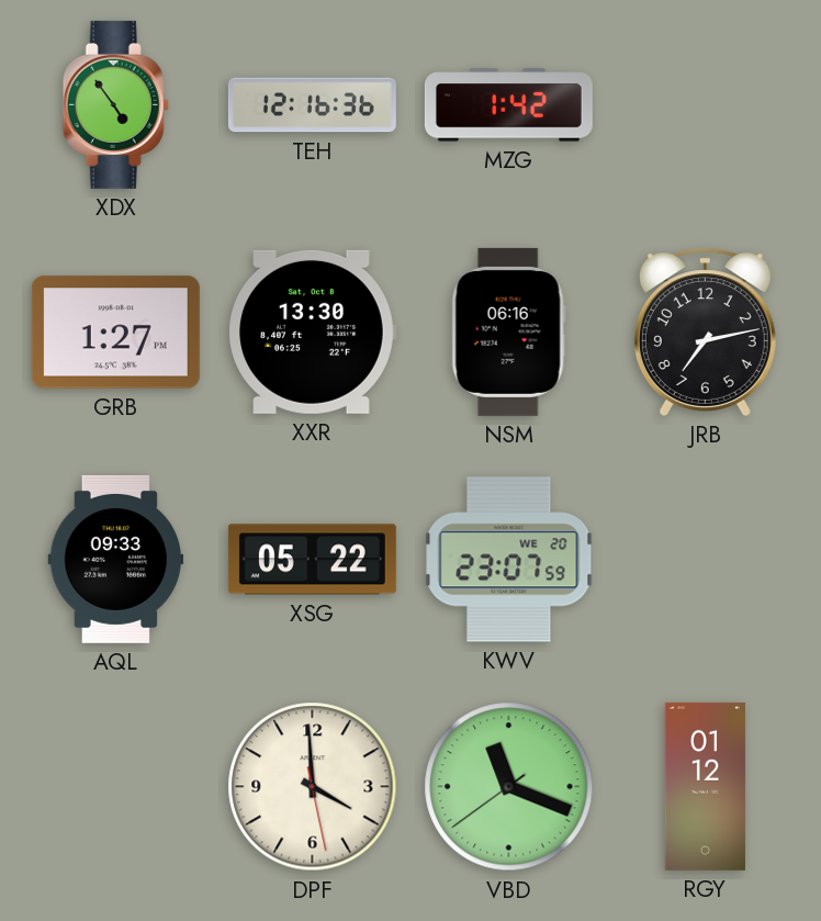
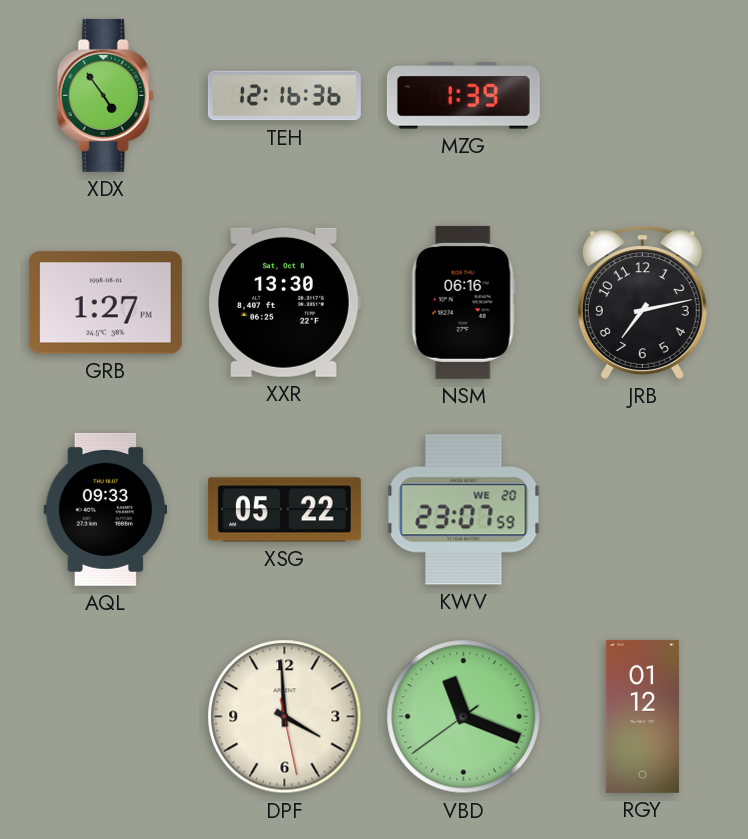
MZG: 1:42 -> 1:39
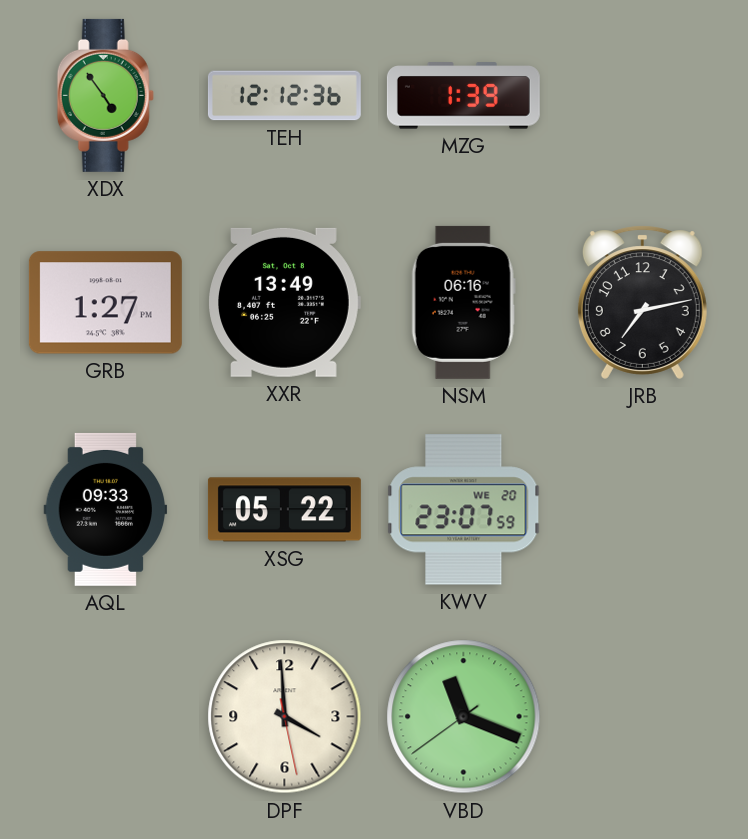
TEH: 12:16 -> 12:12
XXR: 13:30 -> 13:49
RGY: 01:12 -> none
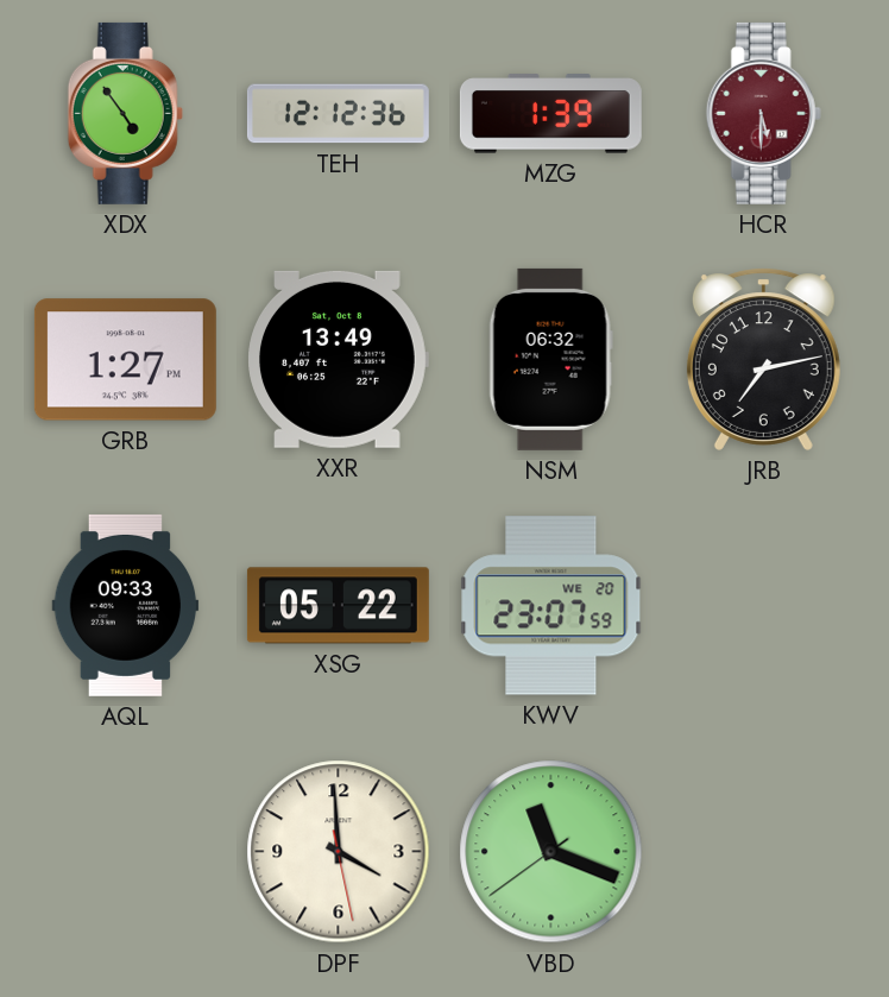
HCR: none -> 5:30
NSM: 06:16 -> 06:32
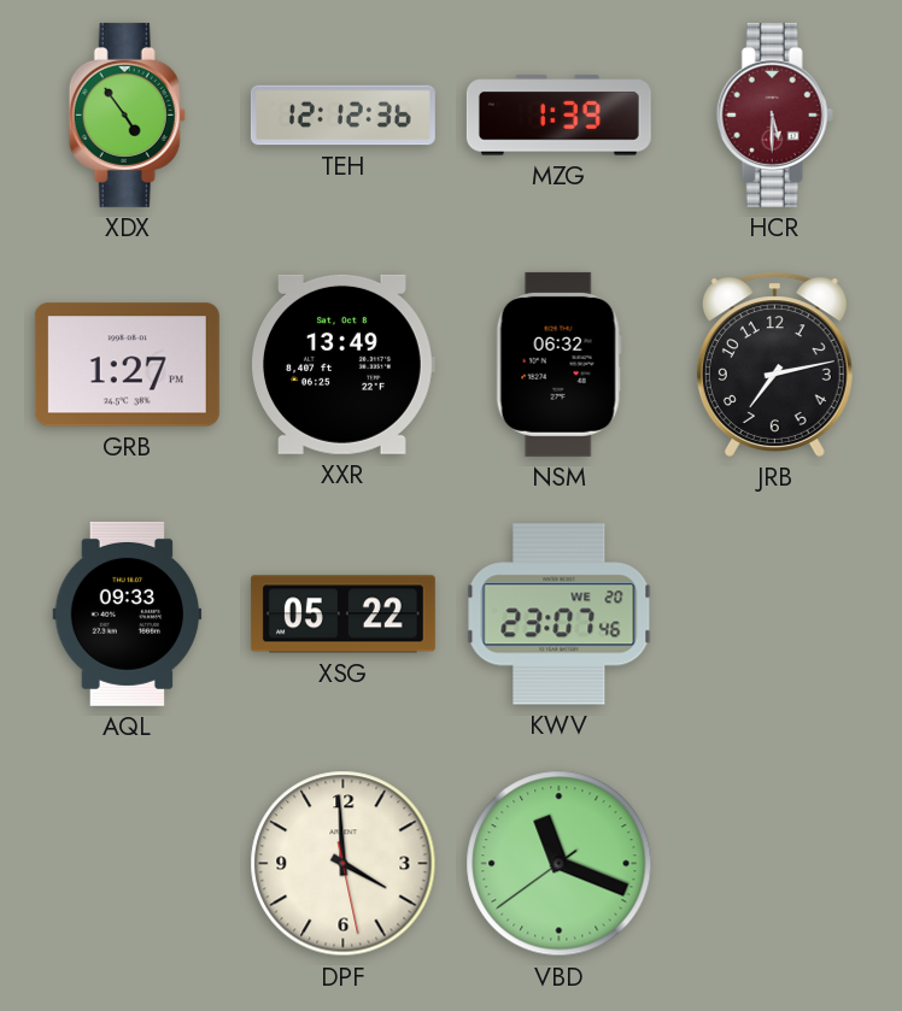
KWV: 23:07:59 -> 23:07:46
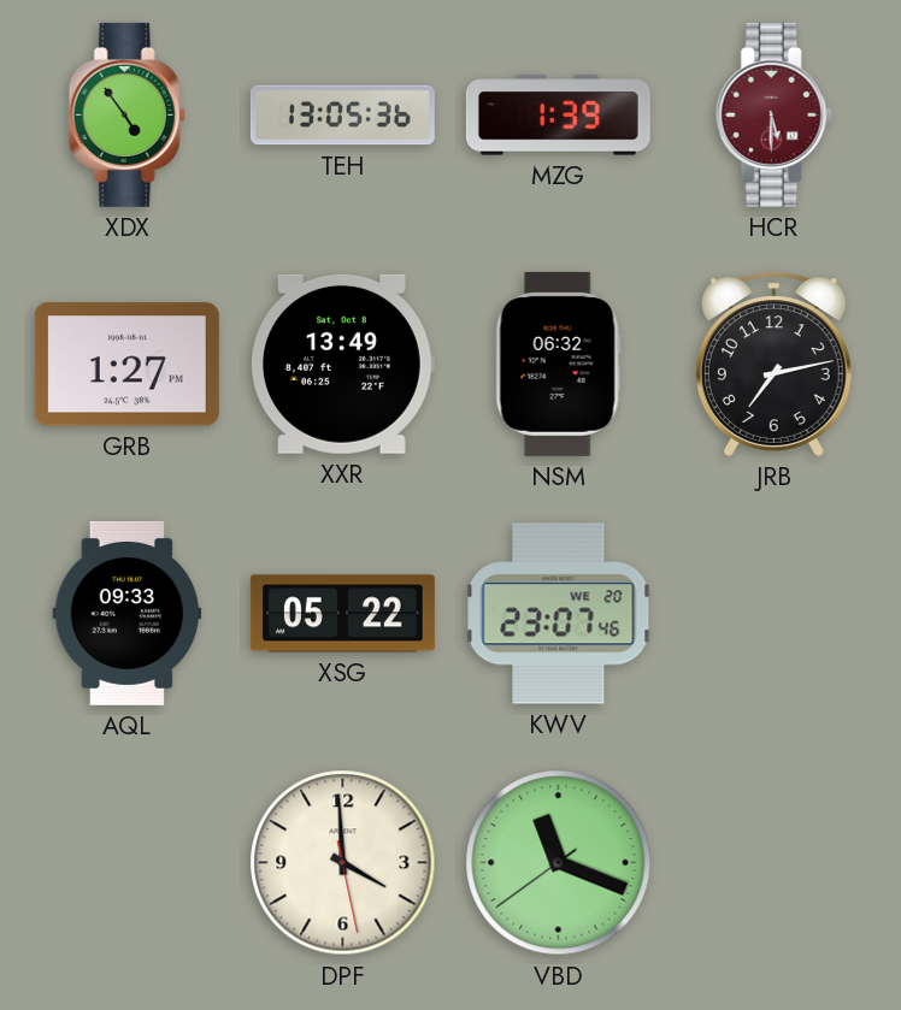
TEH: 12:12 -> 13:05
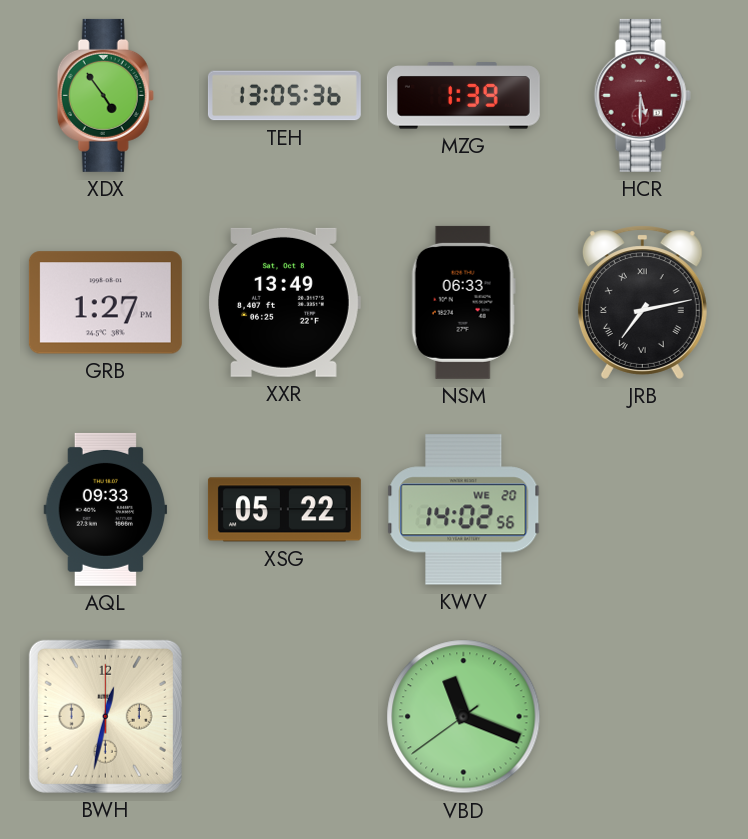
NSM: 06:32 -> 06:33
JRB numerals: Arabic -> Roman
KWV: 23:07 -> 14:02
BWH: none -> 12:32
DPF: 3:59 -> none
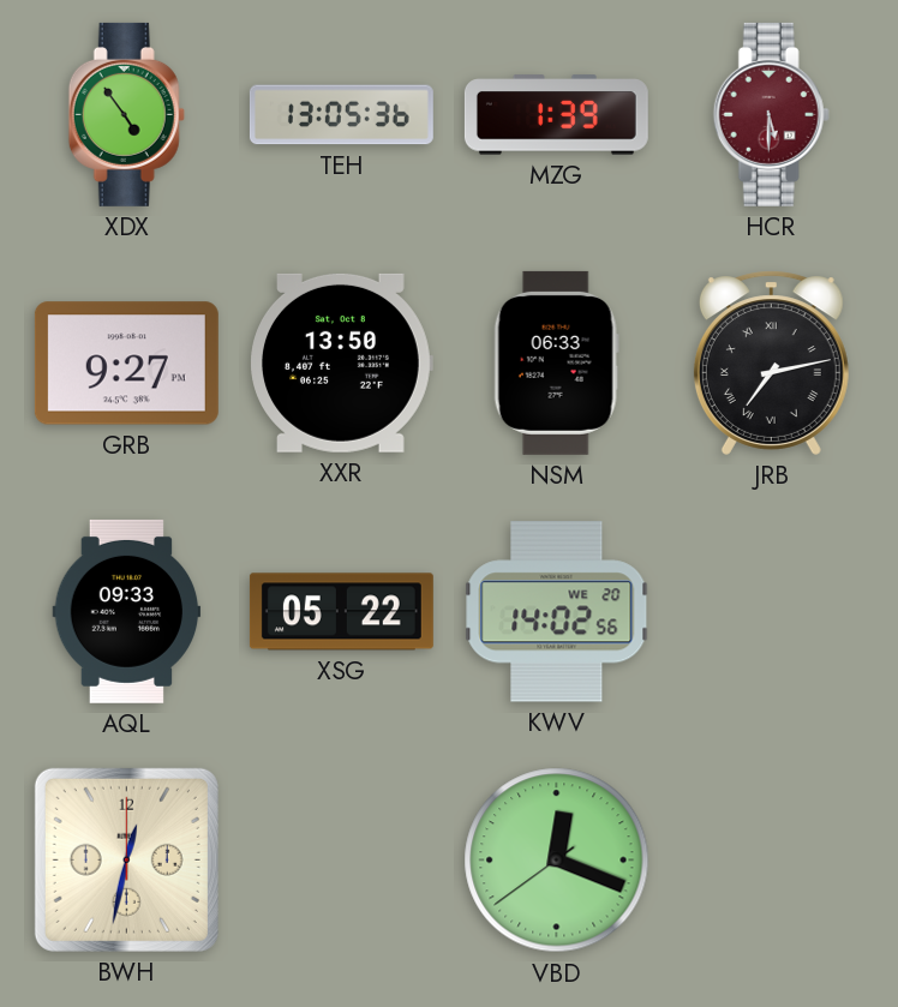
GRB: 1:27 -> 9:27
XXR: 13:49 -> 13:50
VBD: 11:18 -> 12:18
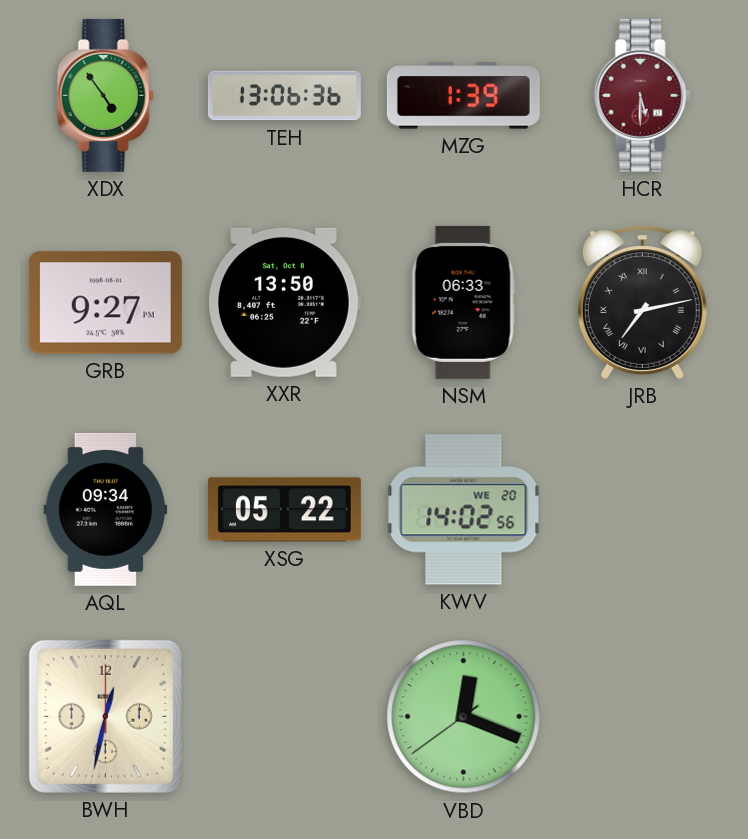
TEH: 13:05 -> 13:06
AQL: 09:33 -> 09:34
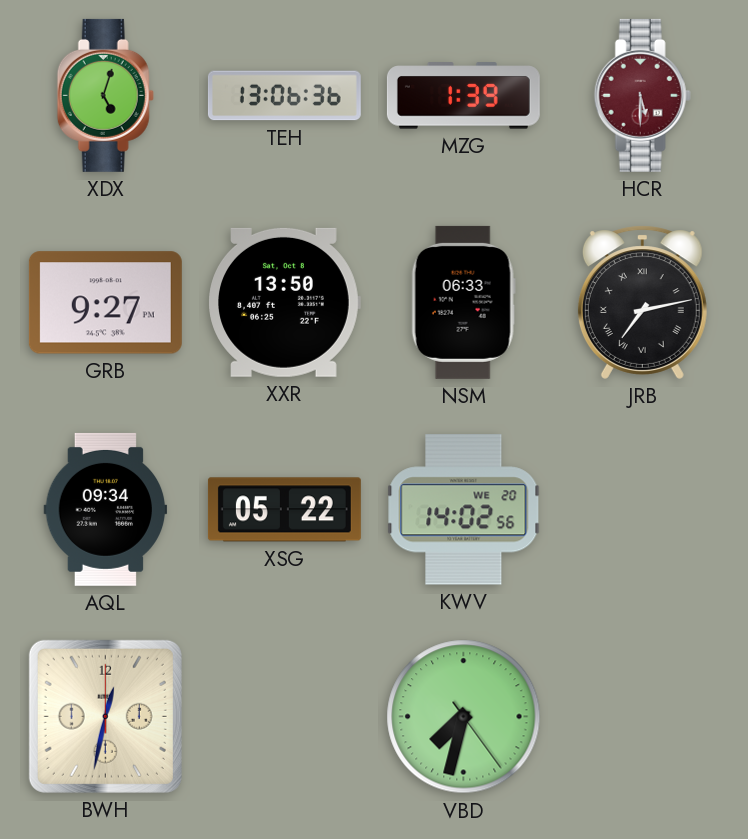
XDX: 4:54 -> 5:03
VBD: 12:18 -> 7:32
